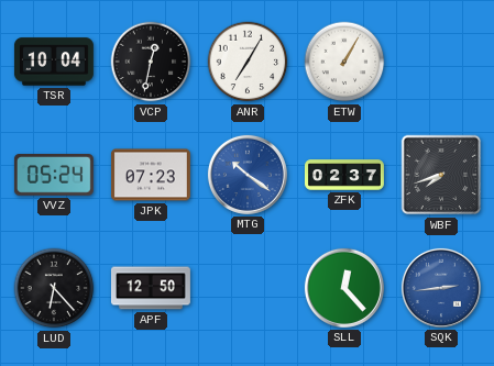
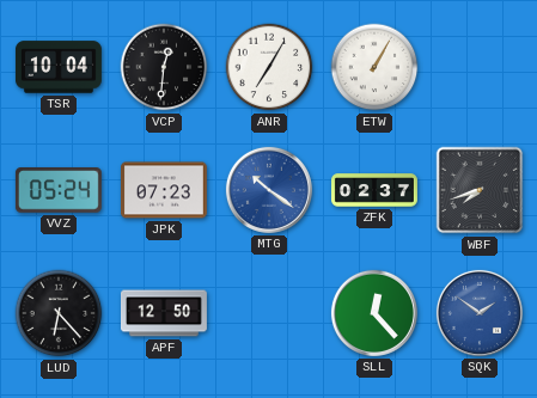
VCP: 12:32 -> 12:31
SQK: 2:44 -> 1:51
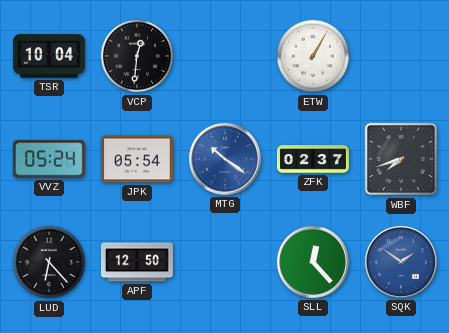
ANR: 7:05 -> none
JPK: 07:23 -> 05:54
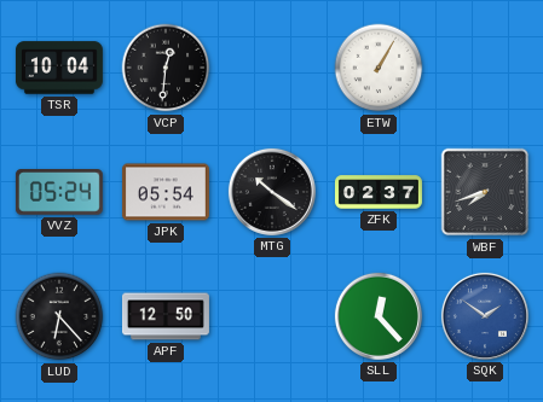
MTG dial: blue -> black
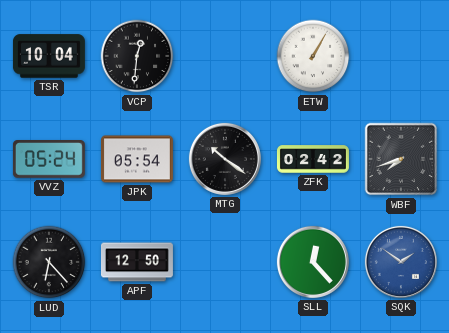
ZFK: 02:37 -> 02:42
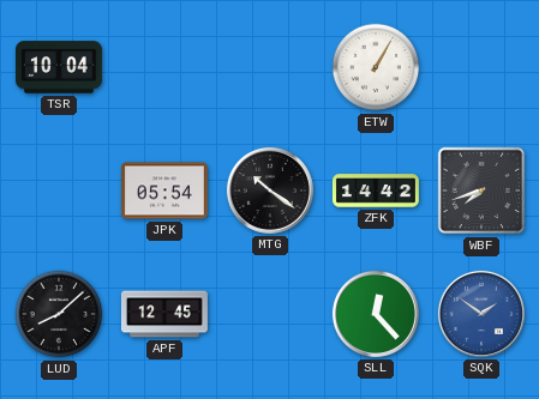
VCP: 12:31 -> none
VVZ: 05:24 -> none
ZFK: 02:42 -> 14:42
LUD: 6:23 -> 8:08
APF: 12:50 -> 12:45
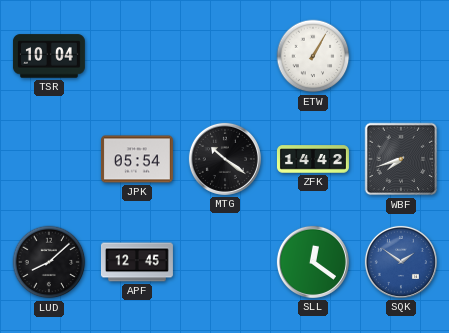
SLL: 12:23 -> 12:21
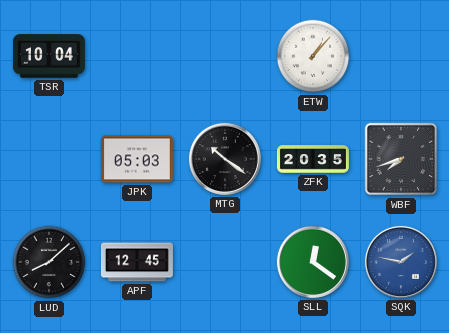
ETW: 1:05 -> 1:07
JPK: 05:54 -> 05:03
ZFK: 14:42 -> 20:35
SQK: 1:51 -> 1:47
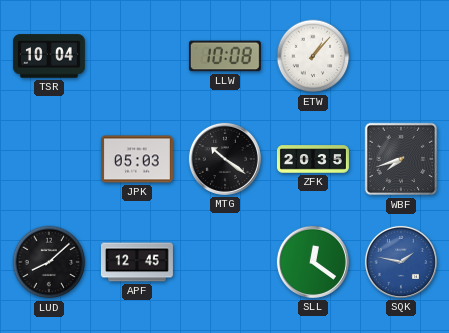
LLW: none -> 10:08
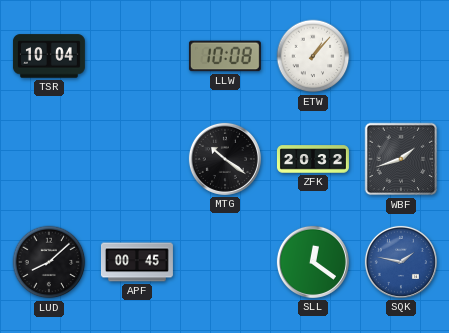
JPK: 05:03 -> none
ZFK: 20:35 -> 20:32
WBF: 7:42 -> 1:42
APF: 12:45 -> 00:45
